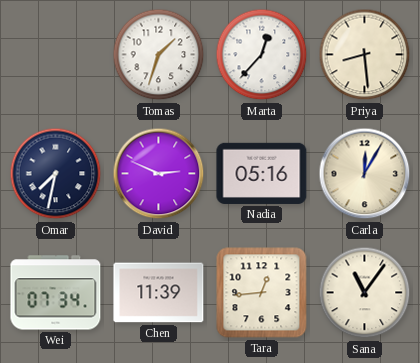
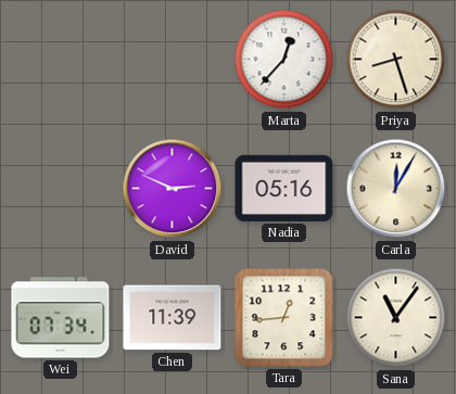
Tomas: 1:33 -> none
Priya: 8:29 -> 8:27
Omar: 7:32 -> none
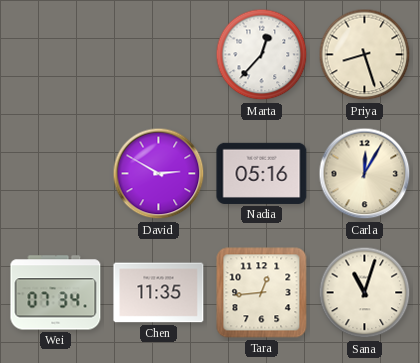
David: 2:49 -> 2:50
Chen: 11:39 -> 11:35
Sana: 11:06 -> 11:03
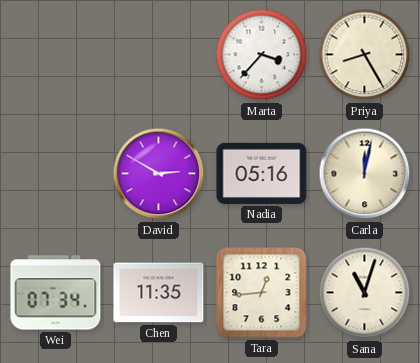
Marta: 12:37 -> 3:37
Priya: 8:27 -> 8:25
Carla: 12:05 -> 12:02
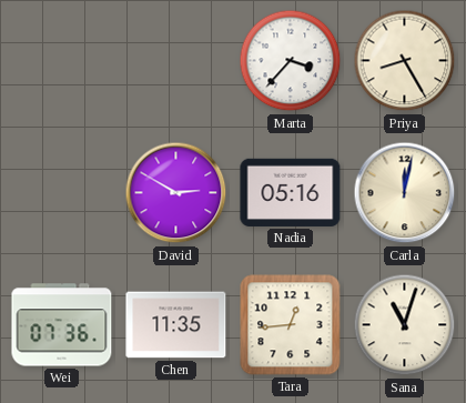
Wei: 07:34 -> 07:36
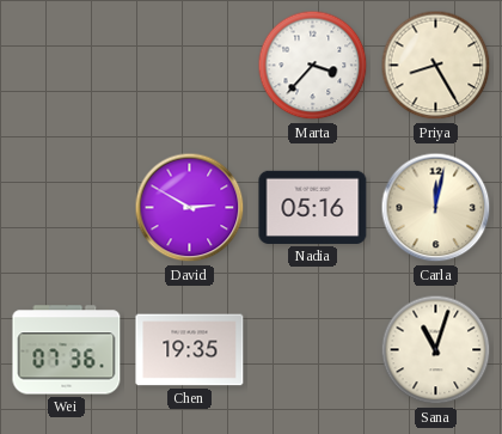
Chen: 11:35 -> 19:35
Tara: 12:44 -> none
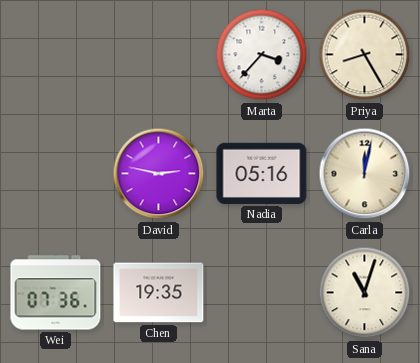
David: 2:50 -> 2:47
